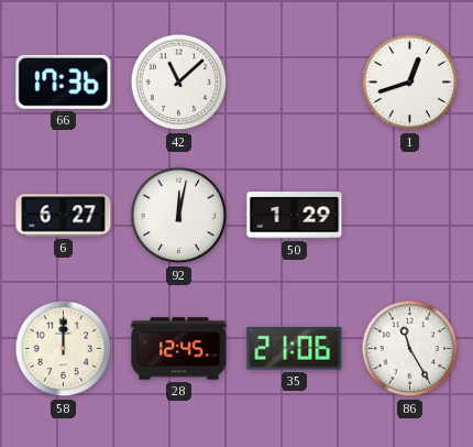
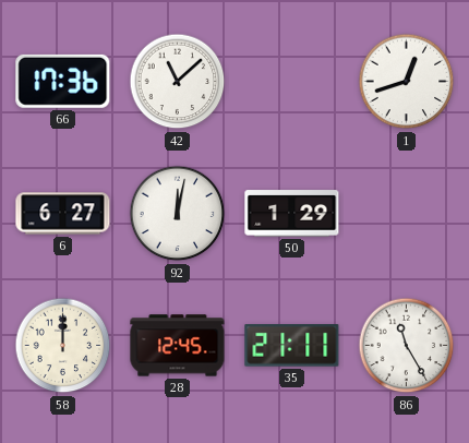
35: 21:06 -> 21:11
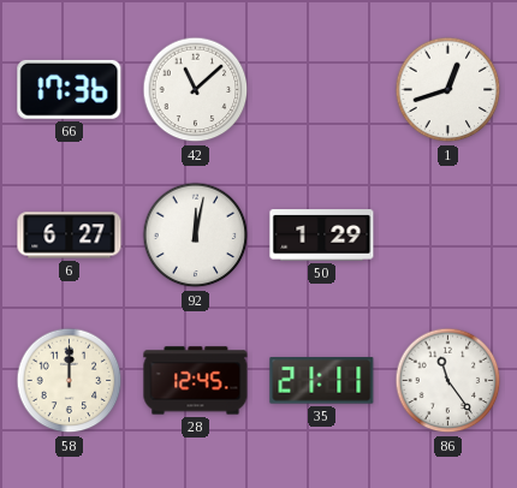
86: 11:25 -> 11:24
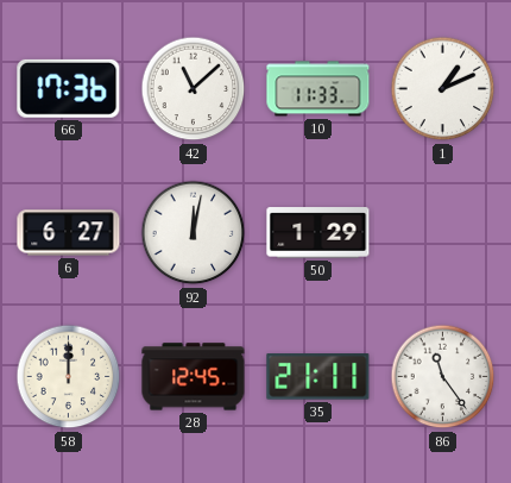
10: none -> 11:33
1: 12:42 -> 1:11
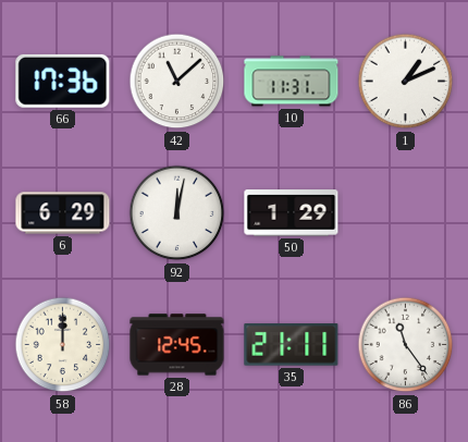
10: 11:33 -> 11:31
6: 6:27 -> 6:29
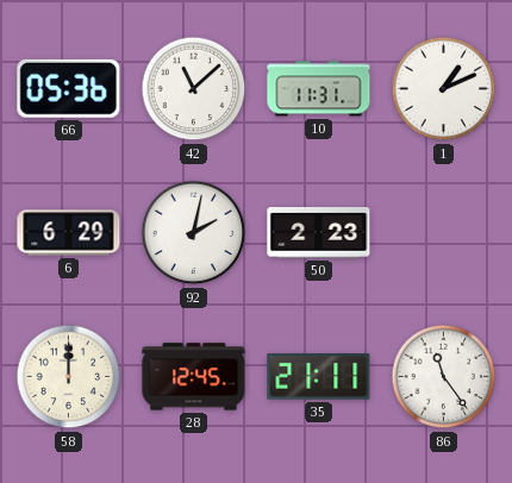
66: 17:36 -> 05:36
92: 12:02 -> 2:02
50: 1:29 -> 2:23
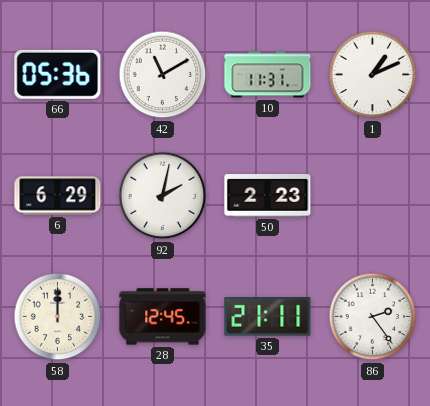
42: 11:08 -> 11:10
86: 11:24 -> 2:24
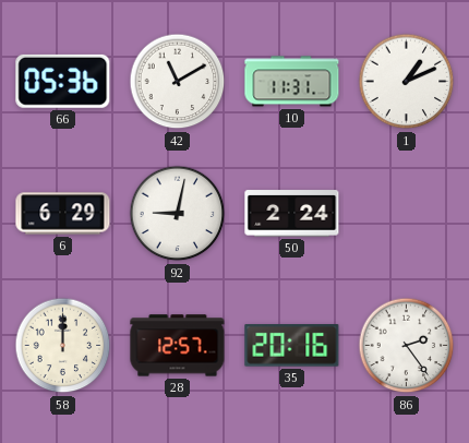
92: 2:02 -> 9:02
50: 2:23 -> 2:24
28: 12:45 -> 12:57
35: 21:11 -> 20:16
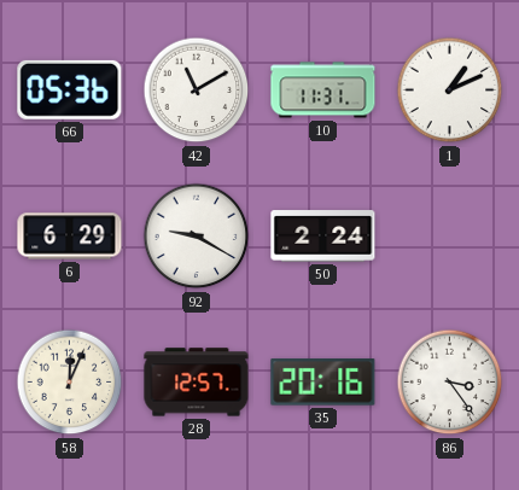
92: 9:02 -> 9:20
58: 12:00 -> 12:04
86: 2:24 -> 3:24
